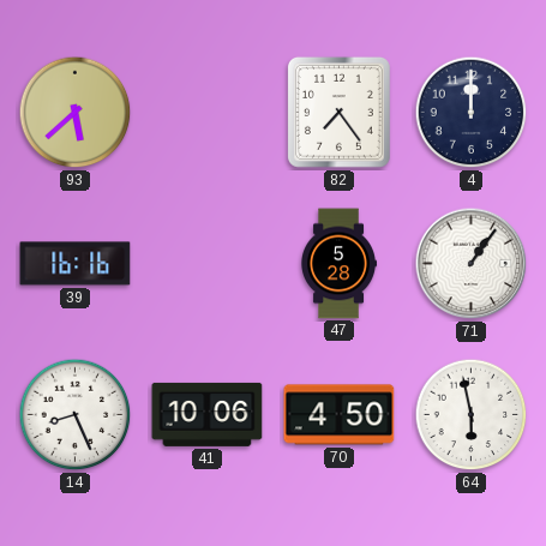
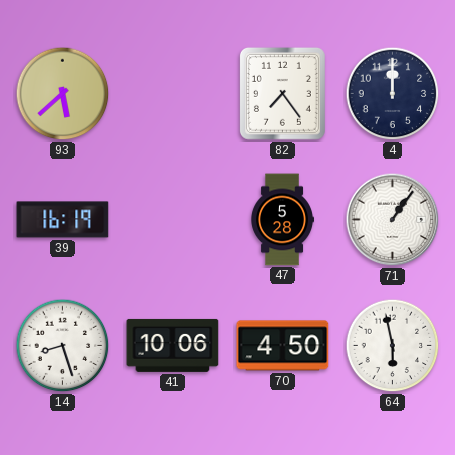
39: 16:16 -> 16:19
14: 8:26 -> 8:27
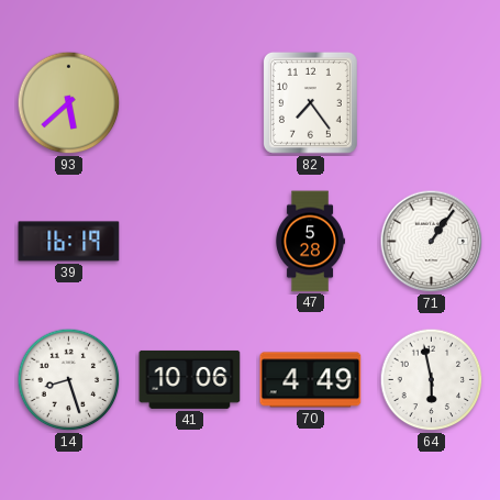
4: 12:00 -> none
70: 4:50 -> 4:49
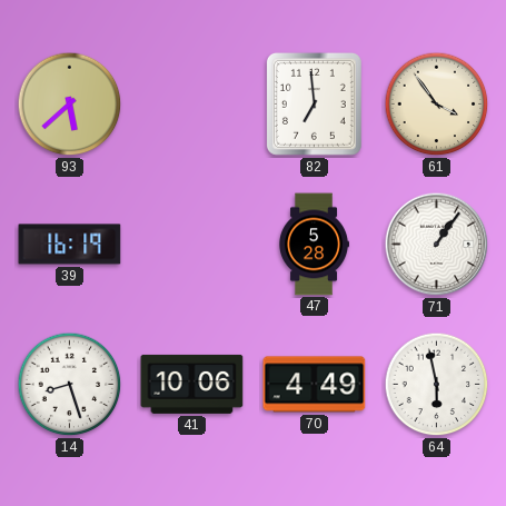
82: 7:24 -> 6:59
61: none -> 3:54
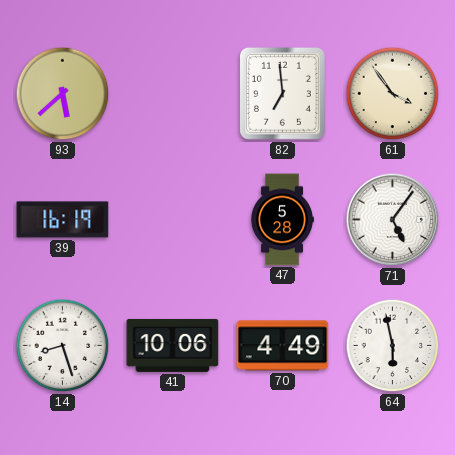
71: 1:06 -> 5:06
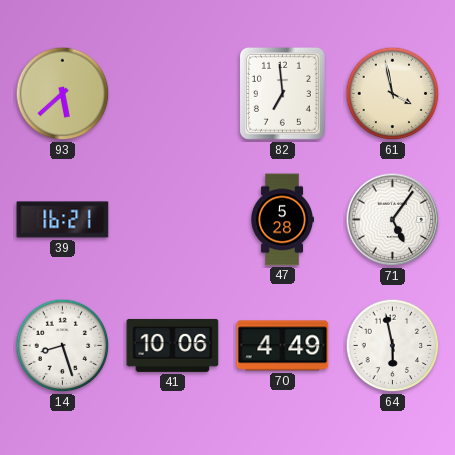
61: 3:54 -> 3:58
39: 16:19 -> 16:21
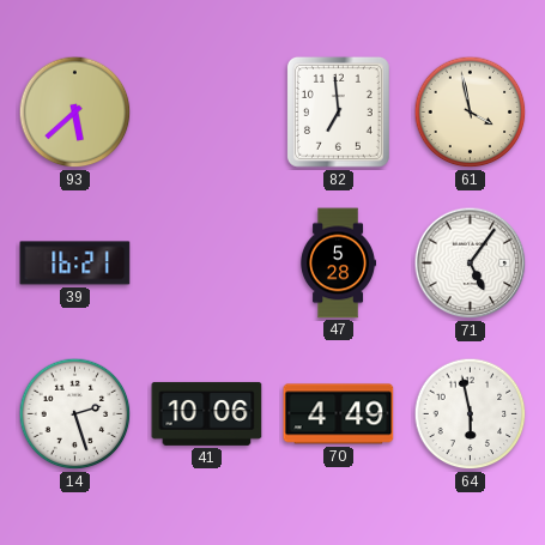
14: 8:27 -> 2:27
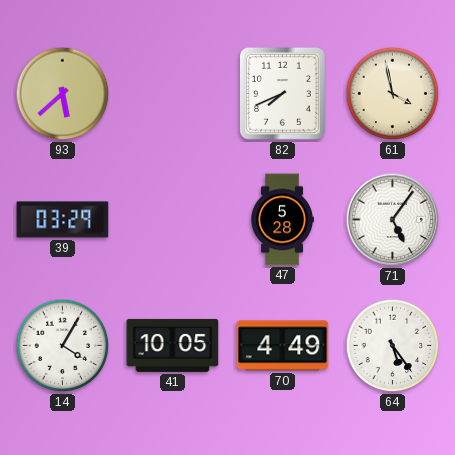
82: 6:59 -> 7:41
39: 16:21 -> 03:29
14: 2:27 -> 4:05
41: 10:06 -> 10:05
64: 5:58 -> 5:24
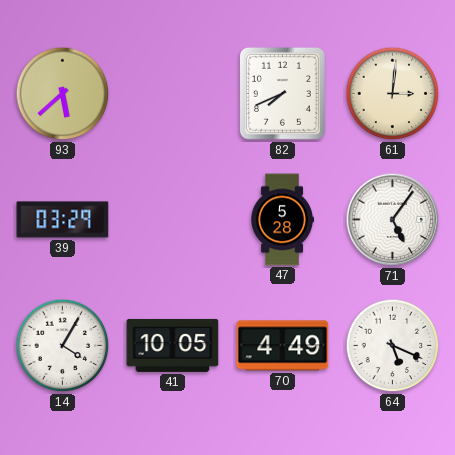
61: 3:58 -> 3:01
64: 5:24 -> 5:19
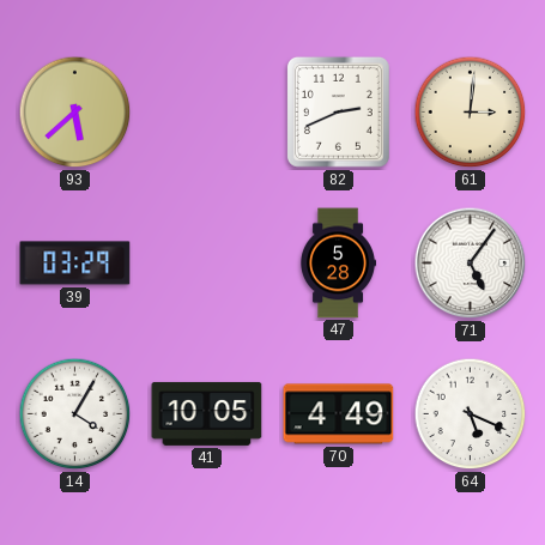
82: 7:41 -> 2:41
